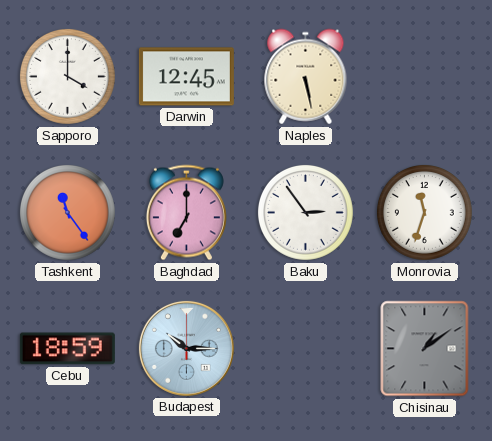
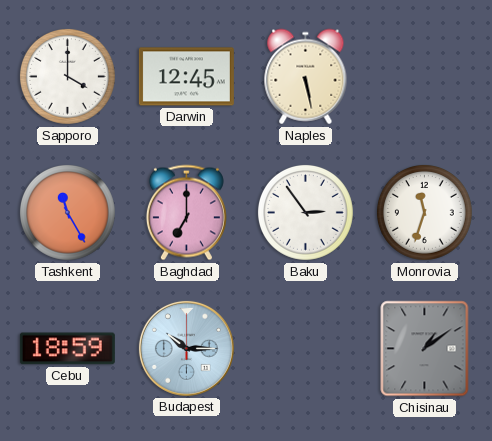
Tashkent: 11:24 -> 11:25
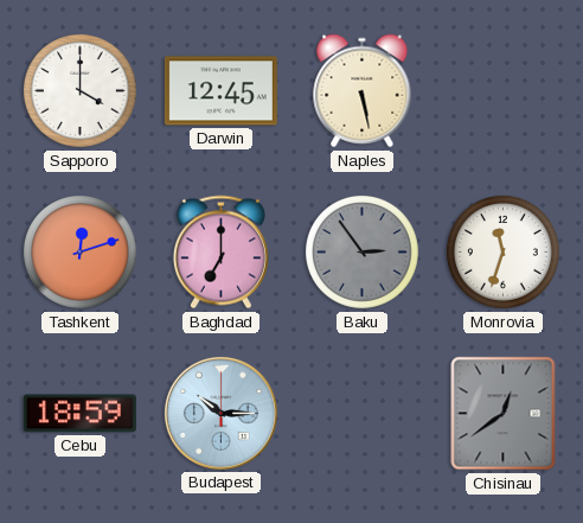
Tashkent: 11:25 -> 12:12
Baku dial: white -> grey
Chisinau: 1:09 -> 12:39
